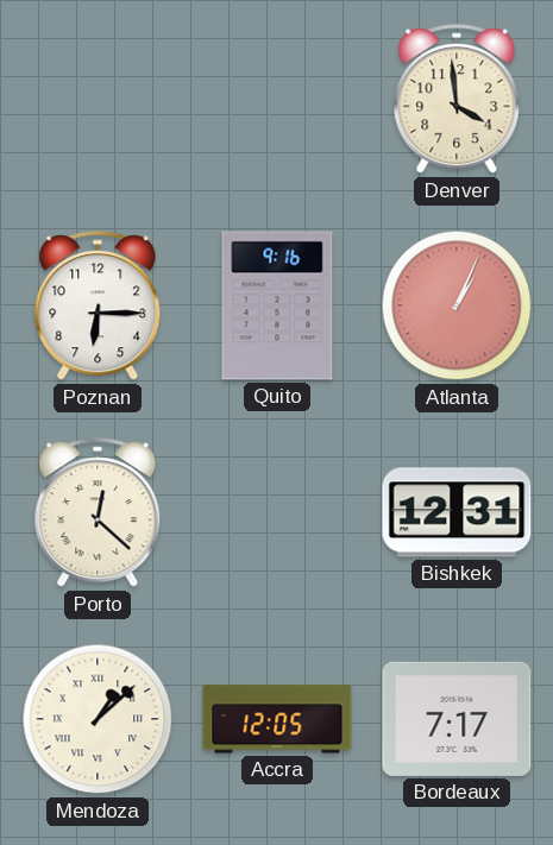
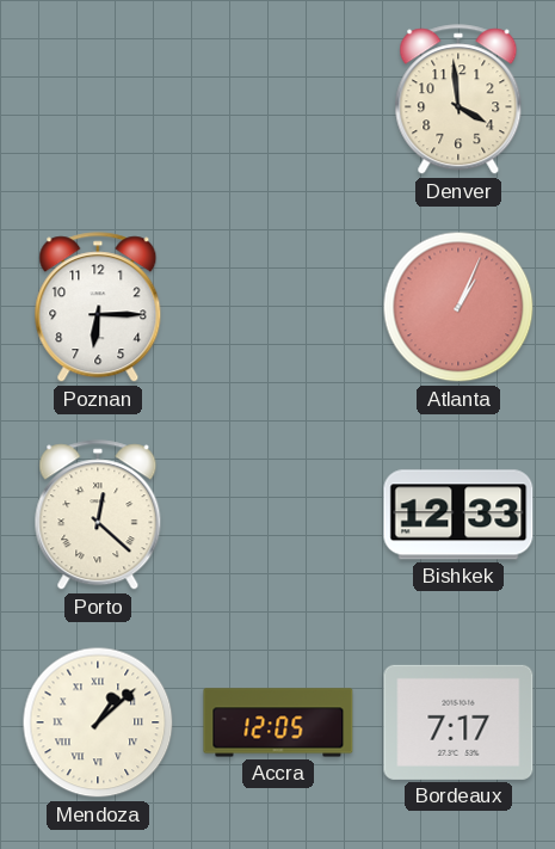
Quito: 9:16 -> none
Bishkek: 12:31 -> 12:33
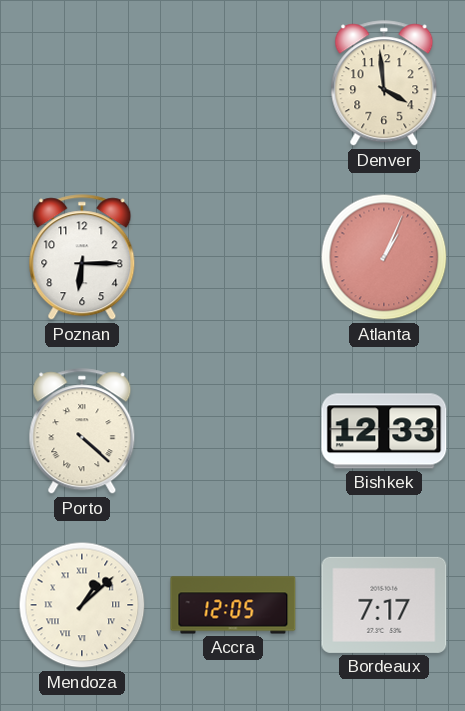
Porto: 12:22 -> 4:22
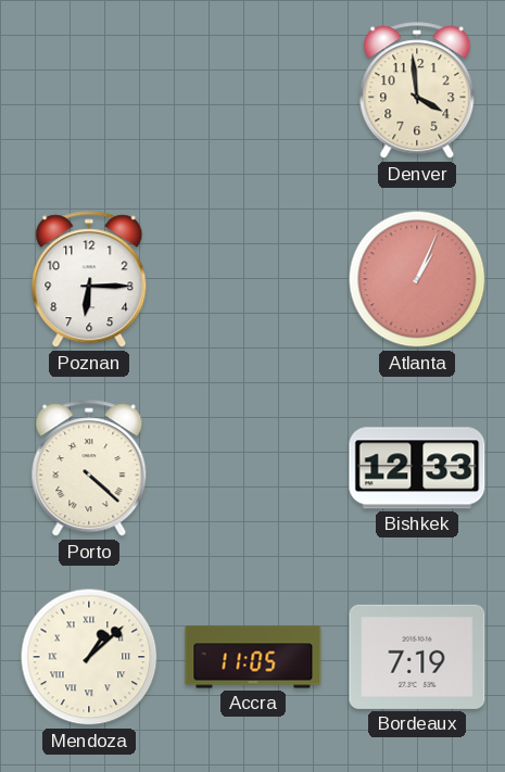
Accra: 12:05 -> 11:05
Bordeaux: 7:17 -> 7:19
